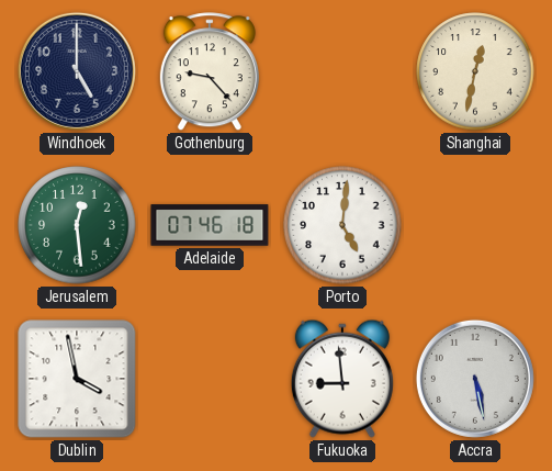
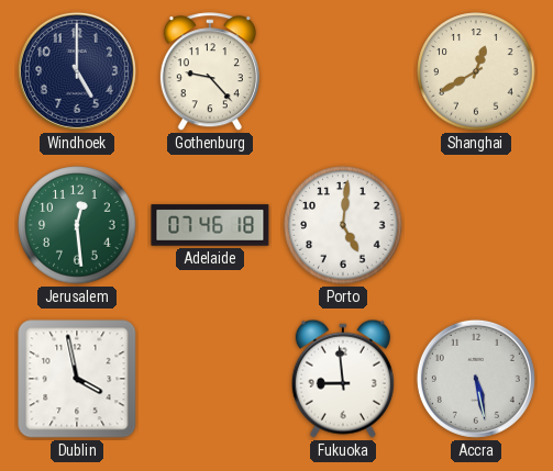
Shanghai: 12:32 -> 12:40
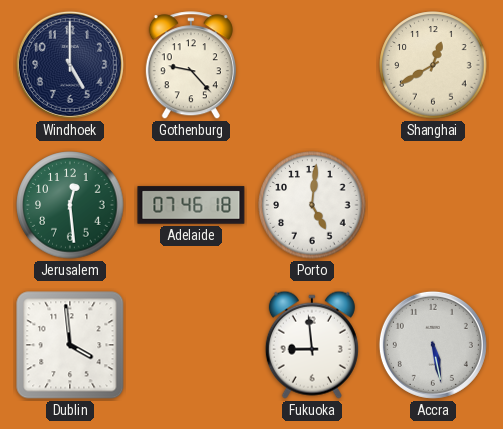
Dublin: 3:58 -> 3:59
